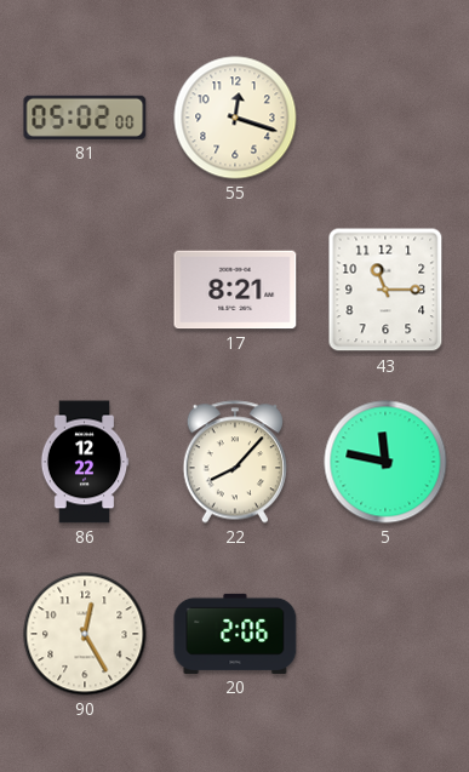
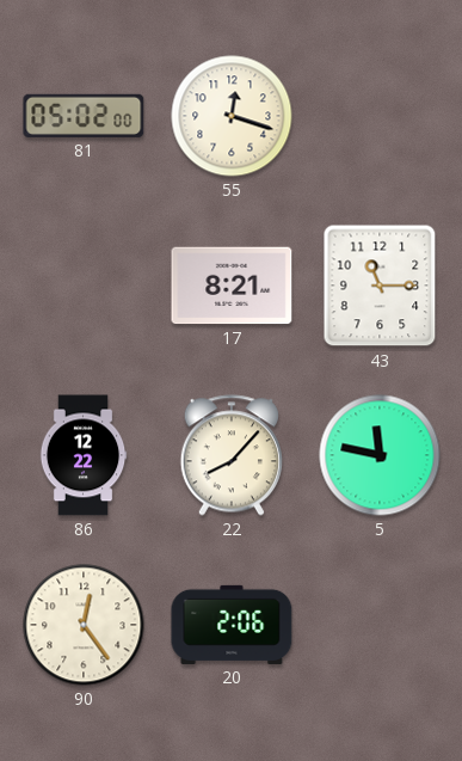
90: 12:25 -> 12:24
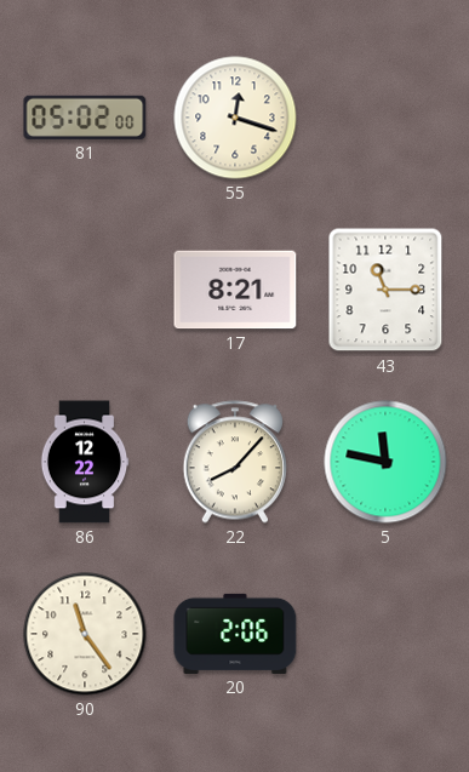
90: 12:24 -> 11:24
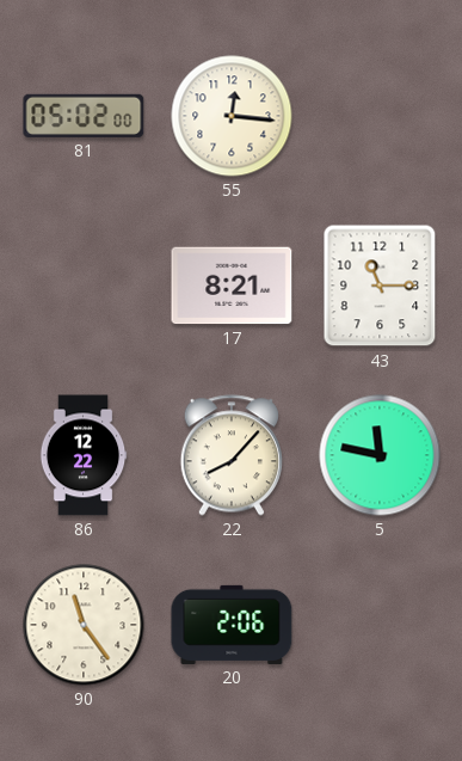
55: 12:18 -> 12:16
